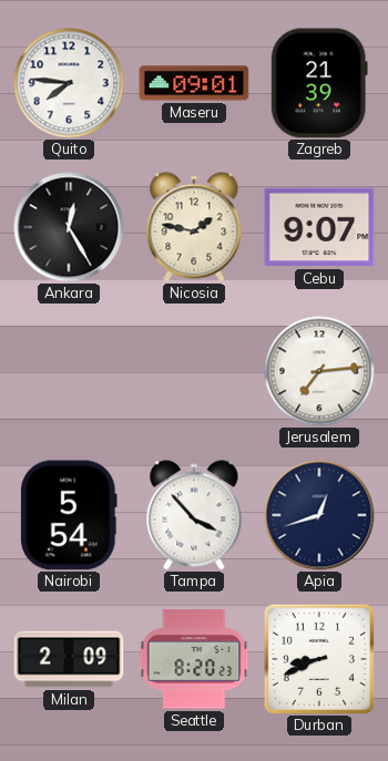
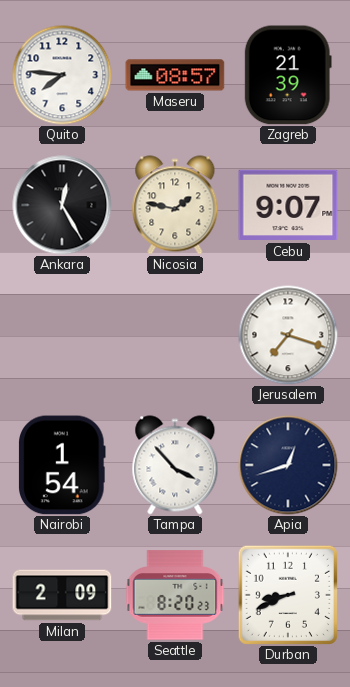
Maseru: 09:01 -> 08:57
Jerusalem: 7:14 -> 7:18
Nairobi: 5:54 -> 1:54
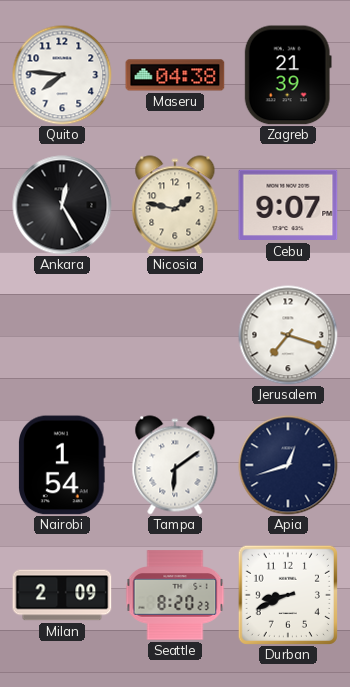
Maseru: 08:57 -> 04:38
Tampa: 3:53 -> 6:09
